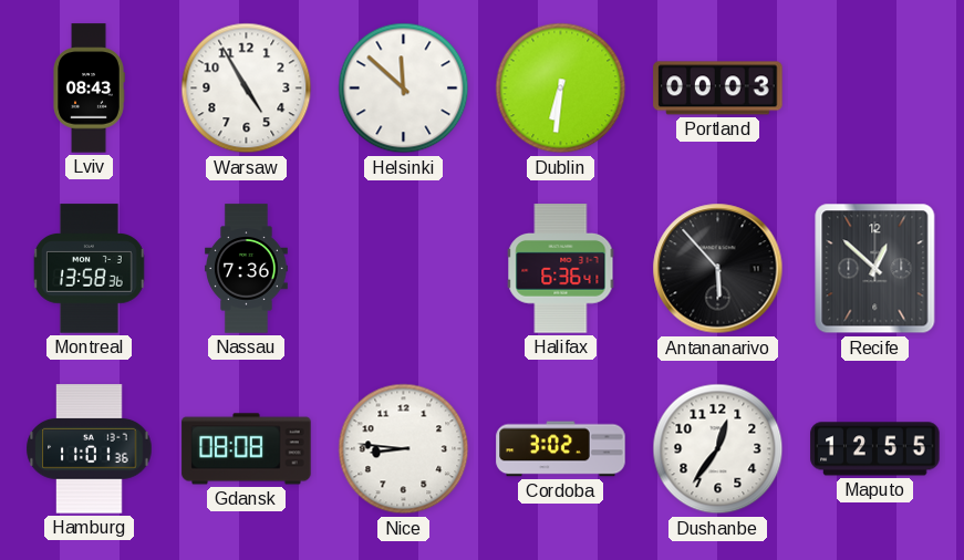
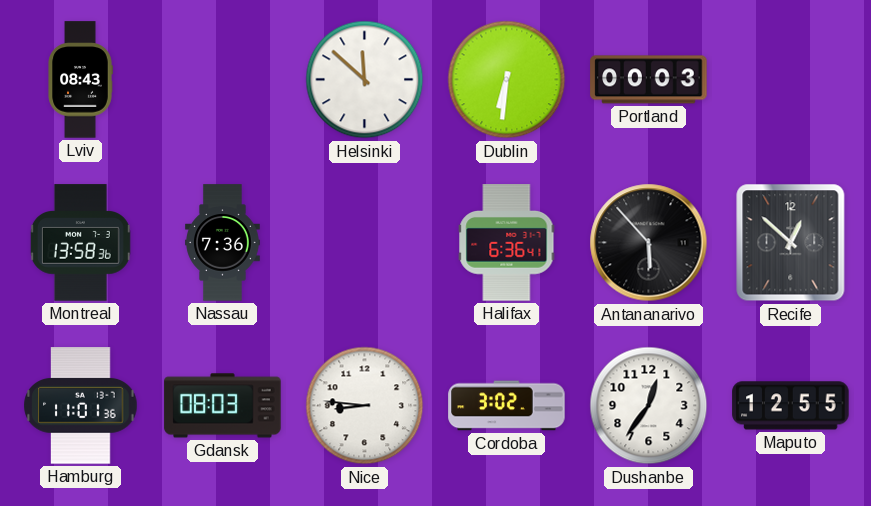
Warsaw: 4:55 -> none
Gdansk: 08:08 -> 08:03
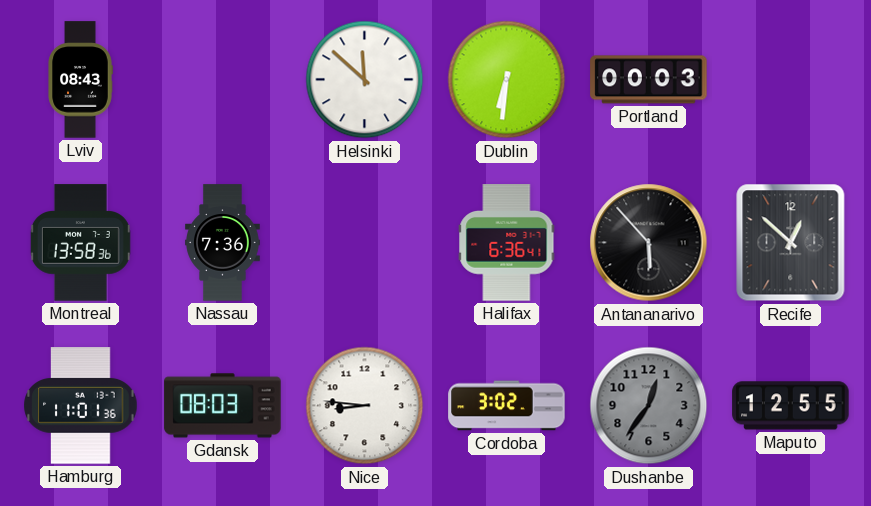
Dushanbe dial: white -> grey
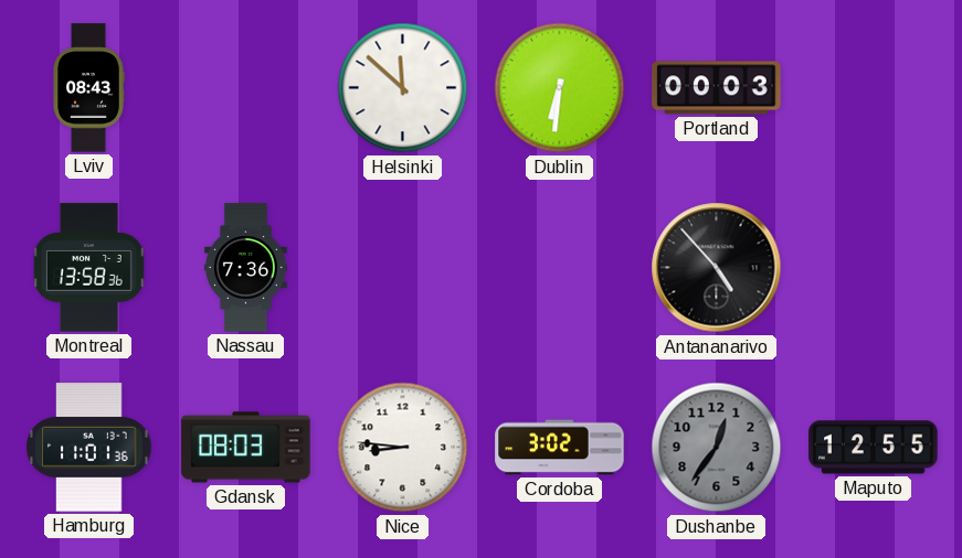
Halifax: 6:36 -> none
Antananarivo: 5:53 -> 4:53
Recife: 12:52 -> none
